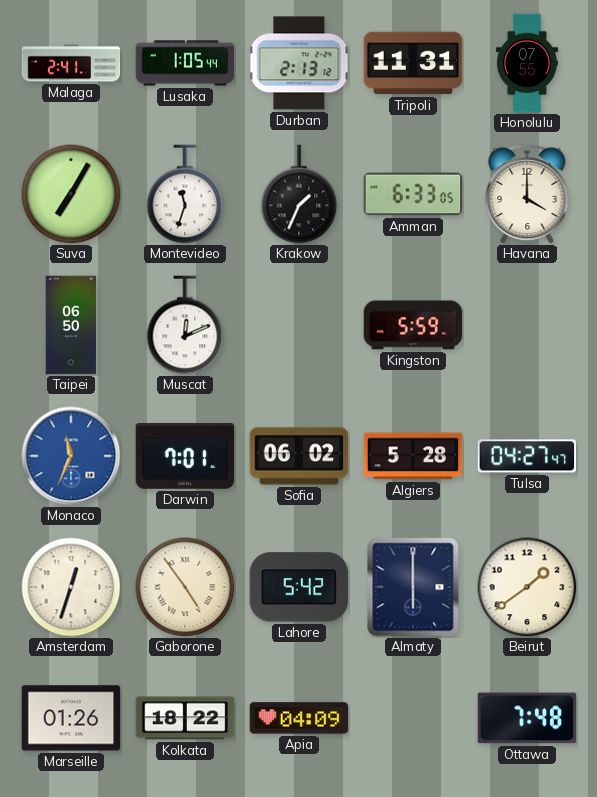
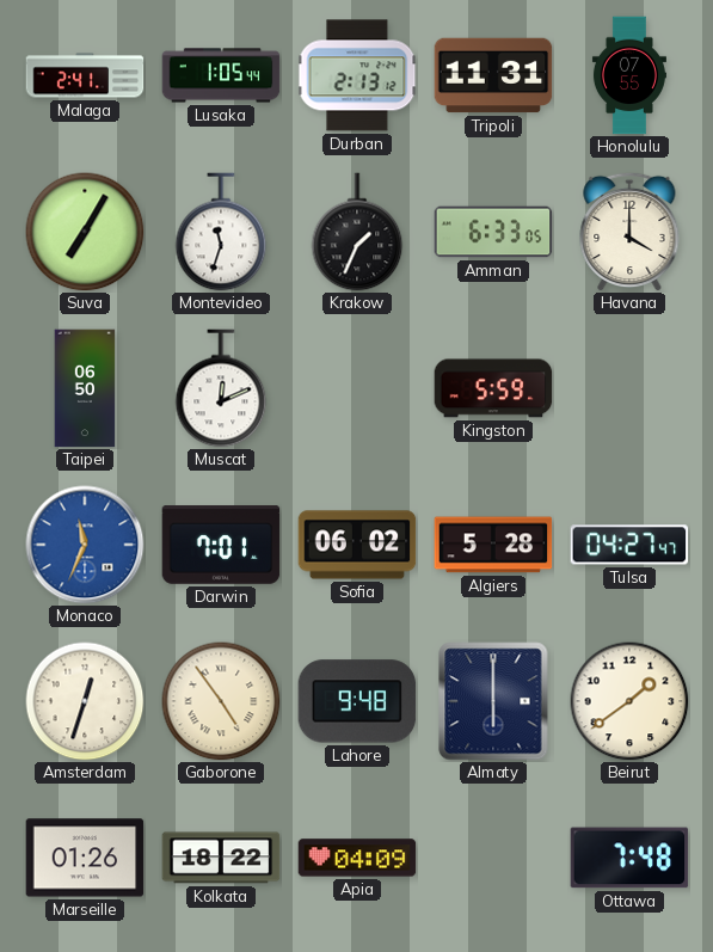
Lahore: 5:42 -> 9:48
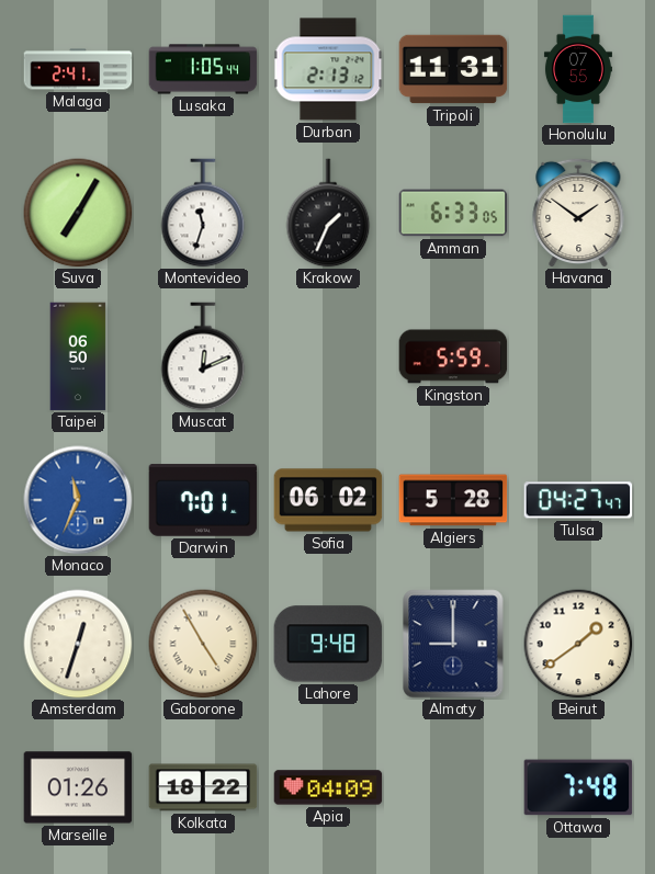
Havana: 4:00 -> 1:51
Gaborone: 4:54 -> 4:55
Almaty: 6:00 -> 9:00
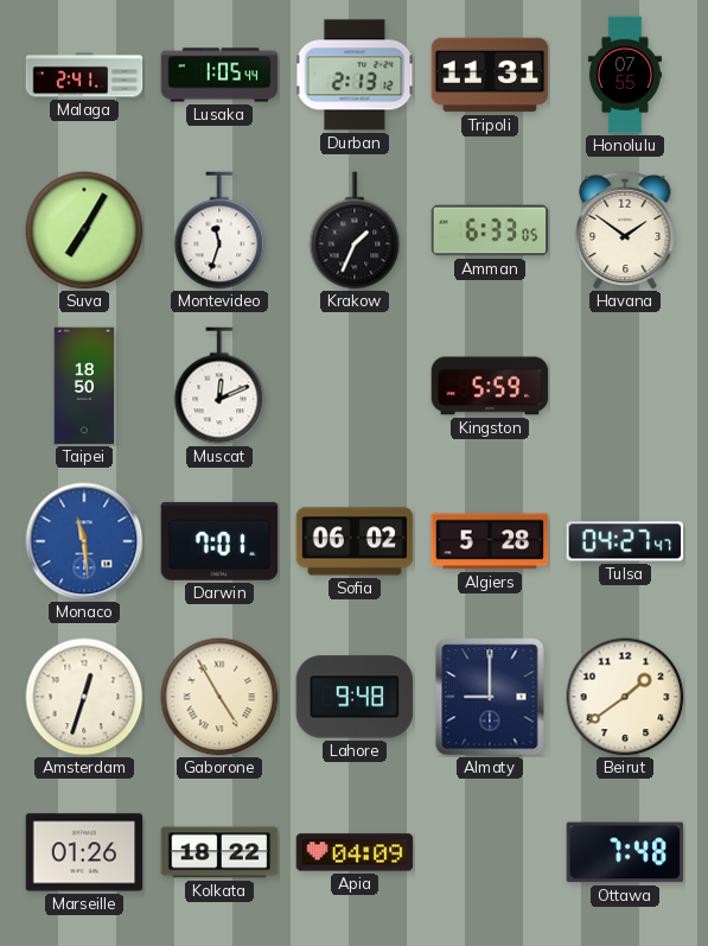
Taipei: 06:50 -> 18:50
Monaco: 11:34 -> 11:29
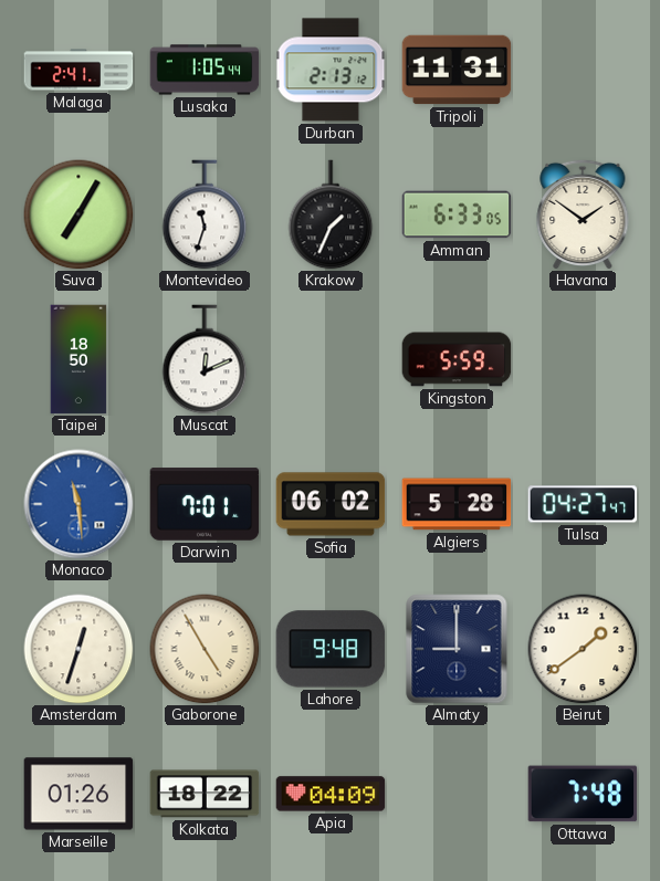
Honolulu: 07:55 -> none
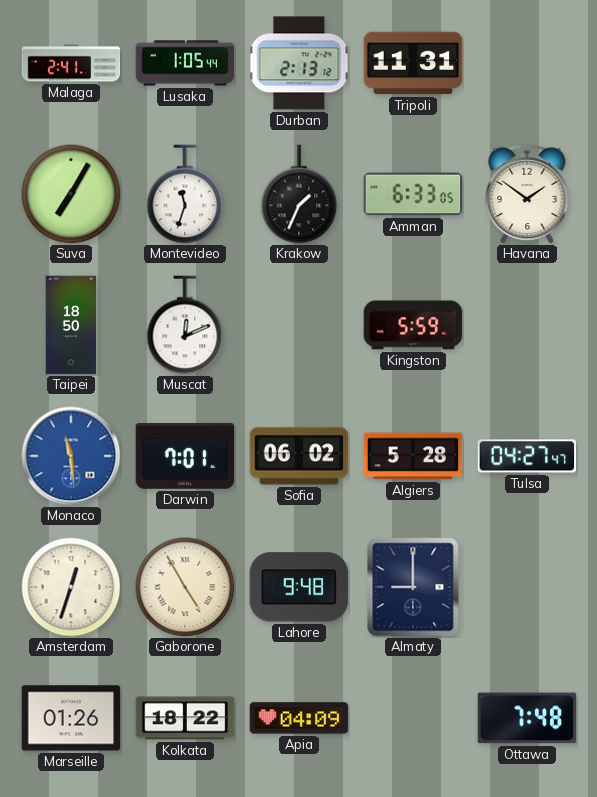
Beirut: 1:39 -> none
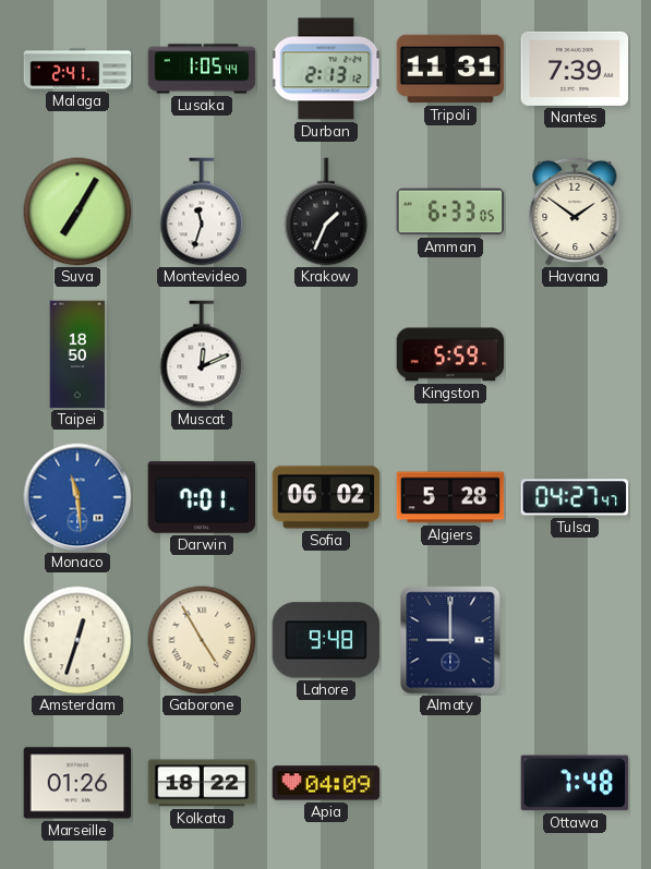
Nantes: none -> 7:39
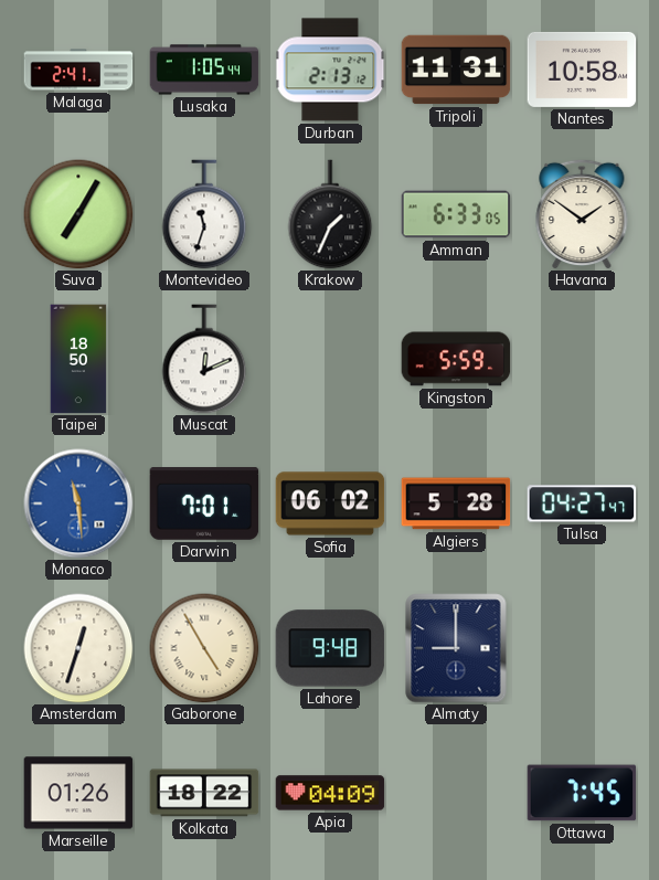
Nantes: 7:39 -> 10:58
Ottawa: 7:48 -> 7:45
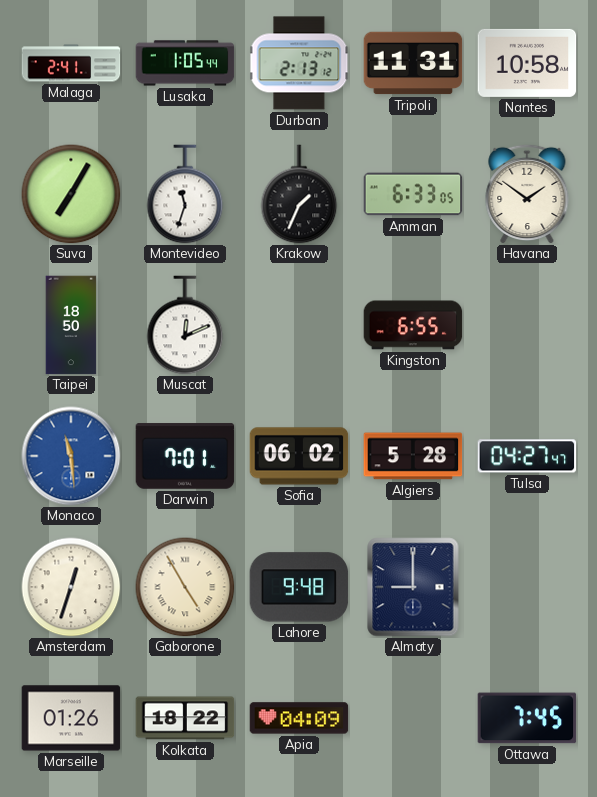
Kingston: 5:59 -> 6:55
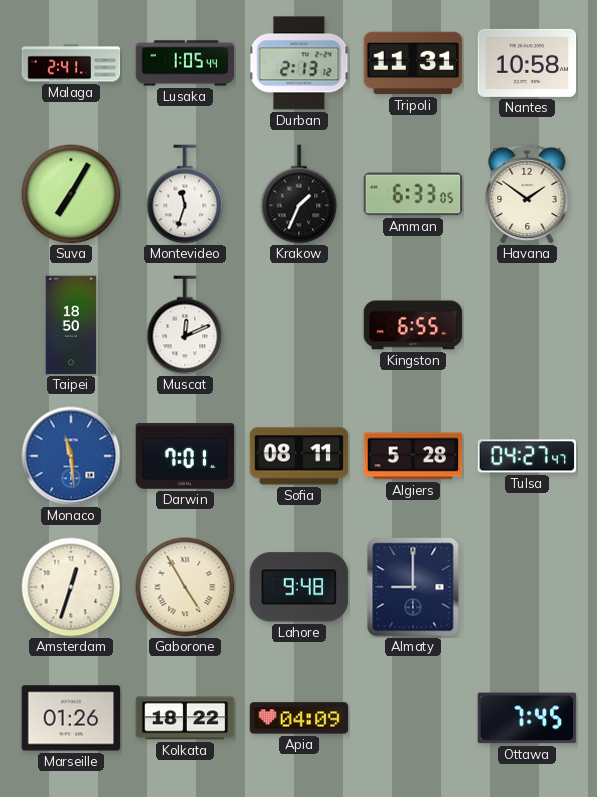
Sofia: 06:02 -> 08:11
